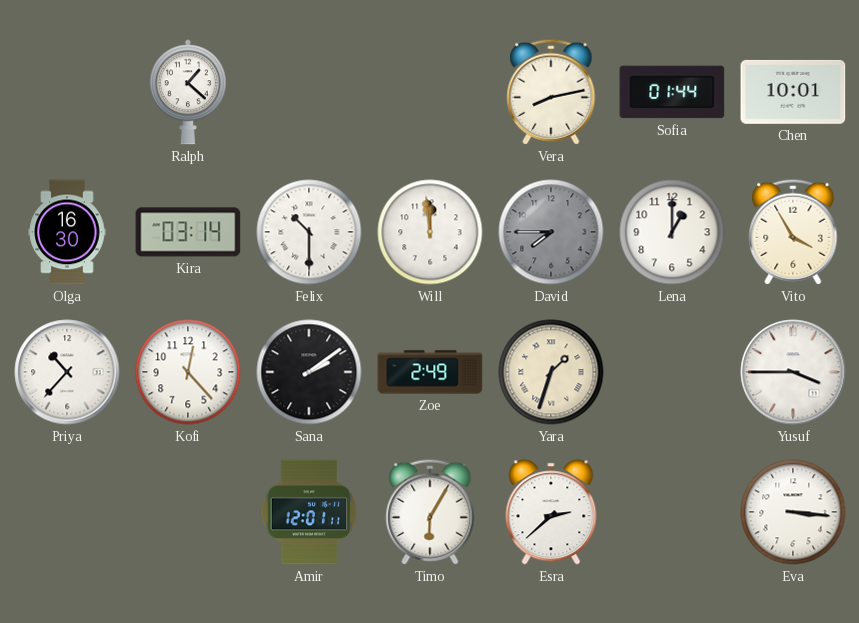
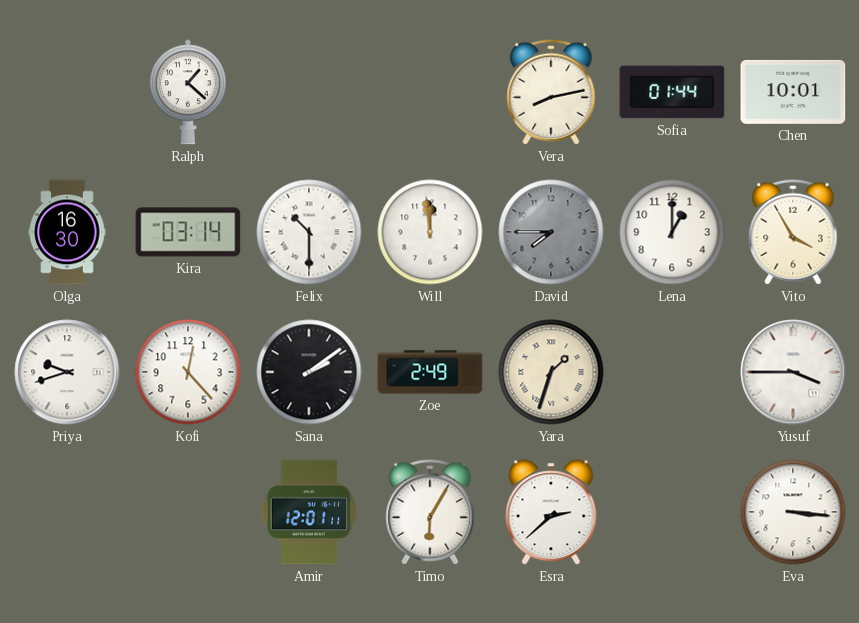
Priya: 10:37 -> 9:42
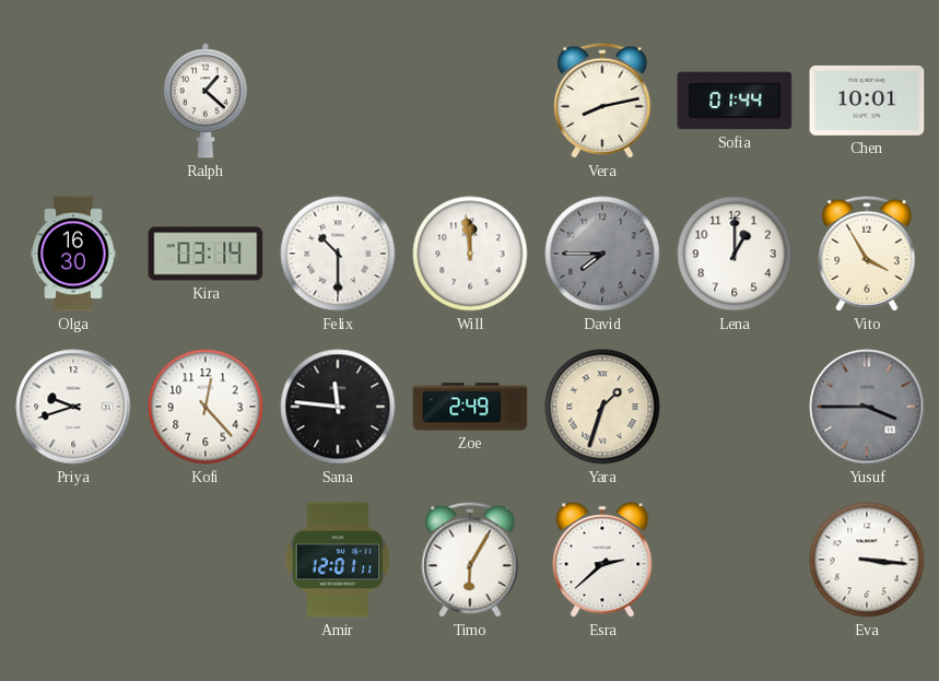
Sana: 2:09 -> 11:46
Yusuf dial: white -> grey
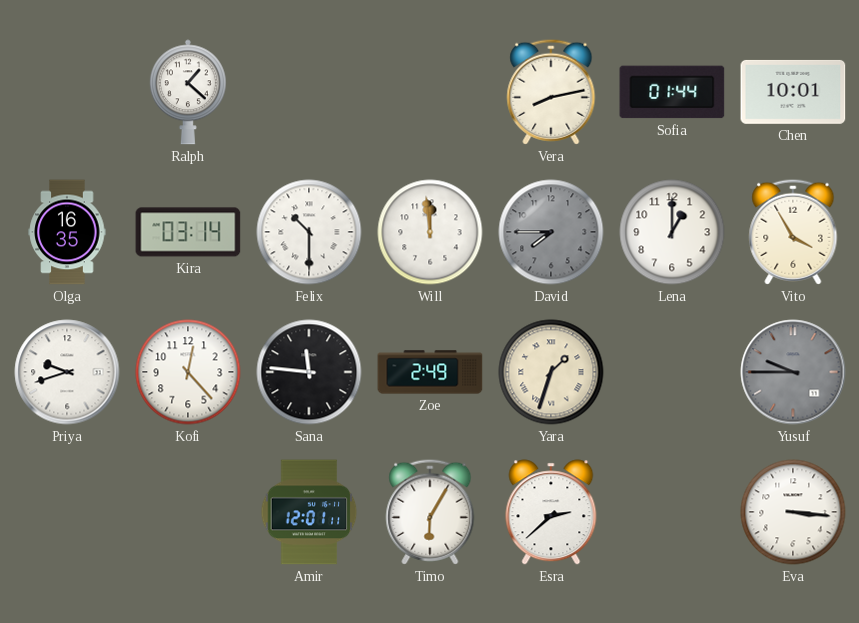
Olga: 16:30 -> 16:35
Yusuf: 3:45 -> 9:45
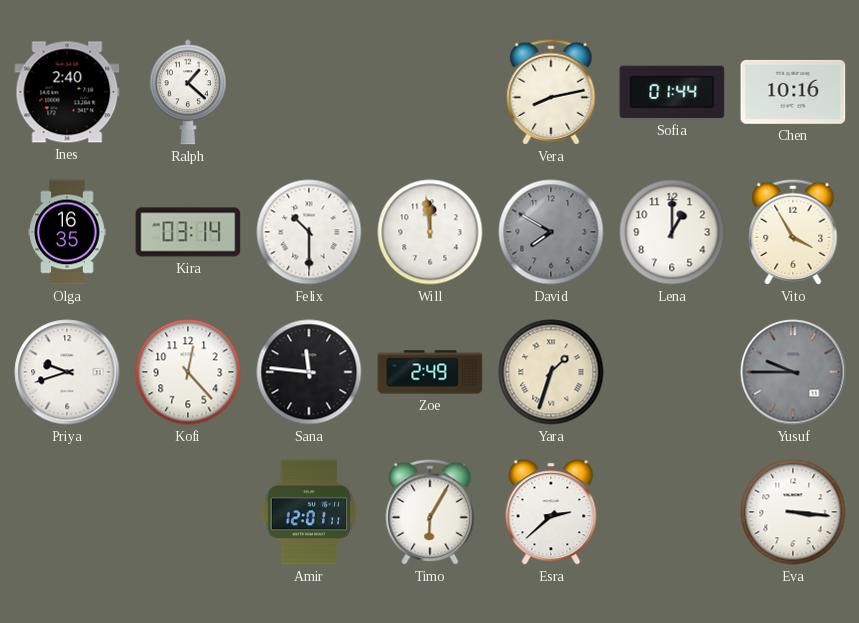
Ines: none -> 2:40
Chen: 10:01 -> 10:16
David: 7:45 -> 7:50
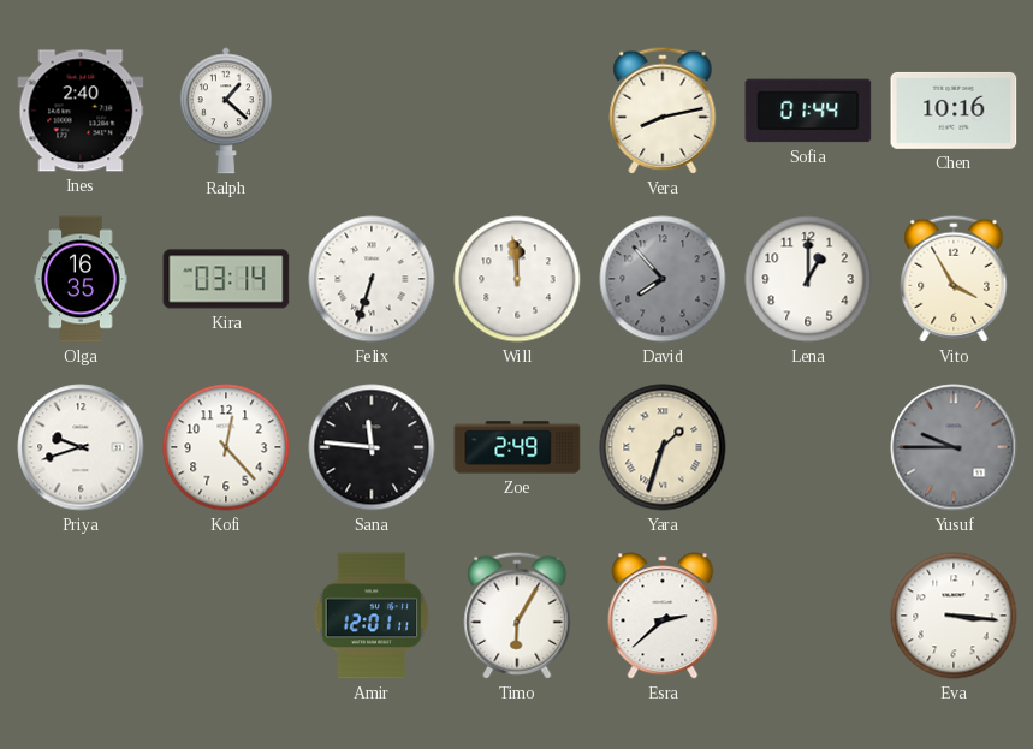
Felix: 10:30 -> 6:33
David: 7:50 -> 7:53
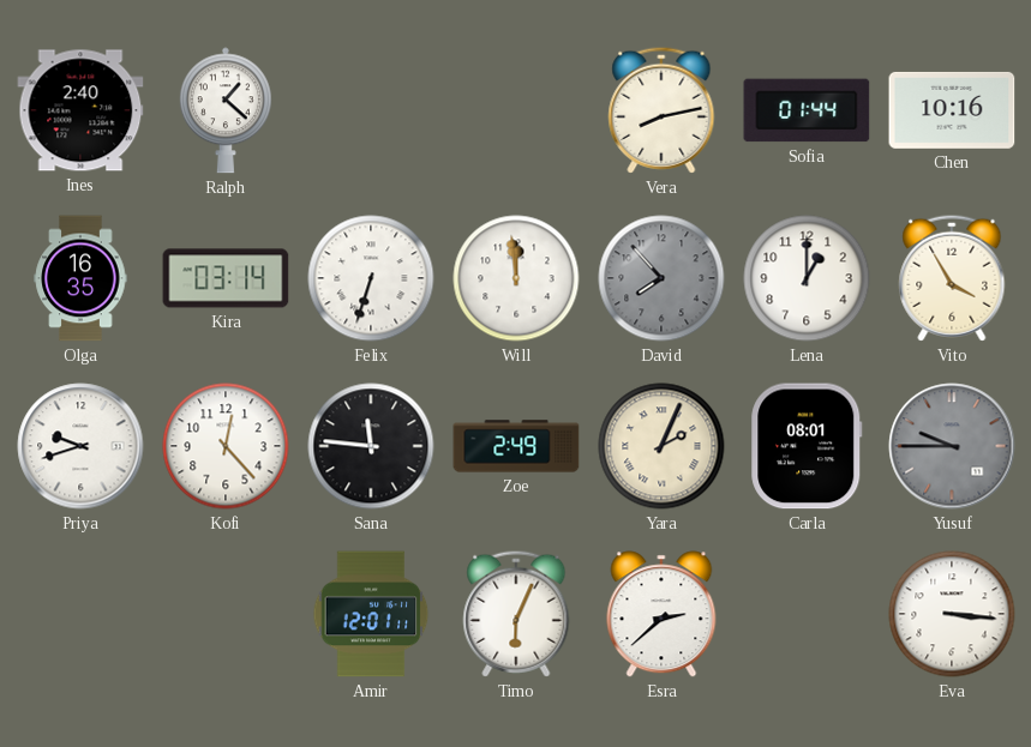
Yara: 1:33 -> 2:04
Carla: none -> 08:01
Timo: 6:05 -> 6:04
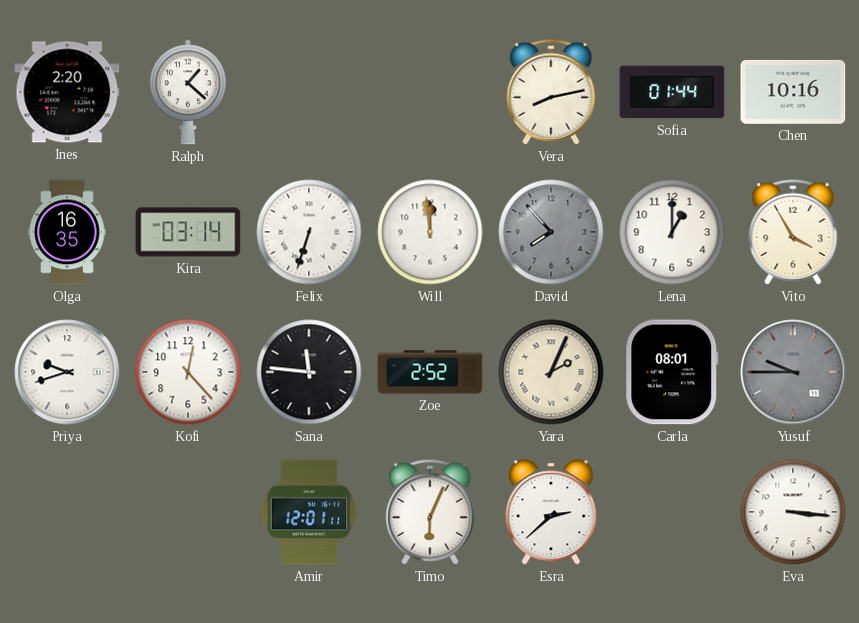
Ines: 2:40 -> 2:20
Zoe: 2:49 -> 2:52
